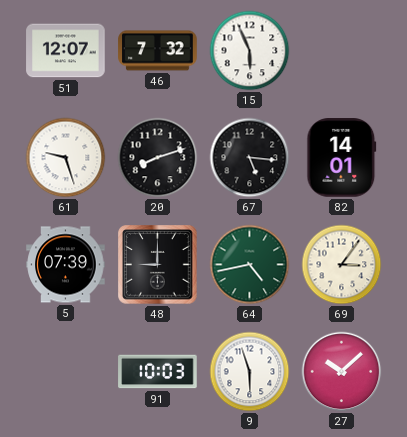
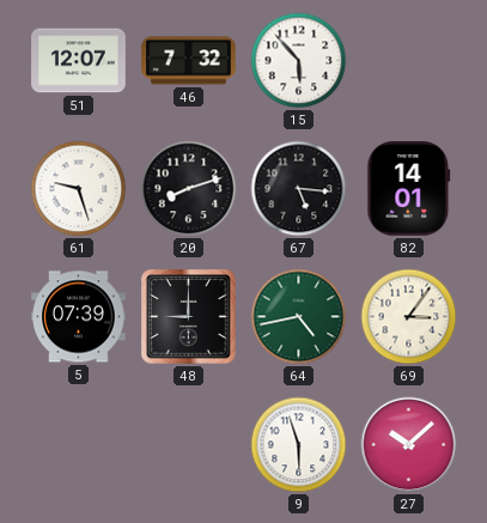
15: 5:56 -> 5:53
91: 10:03 -> none
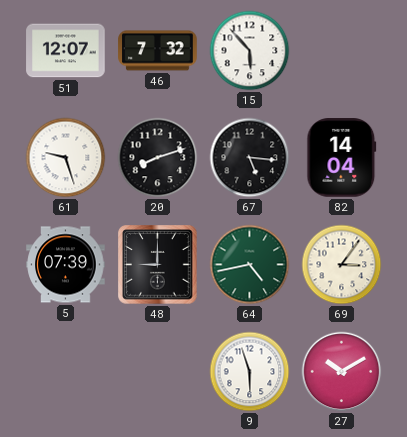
82: 14:01 -> 14:04
27: 10:08 -> 10:10
